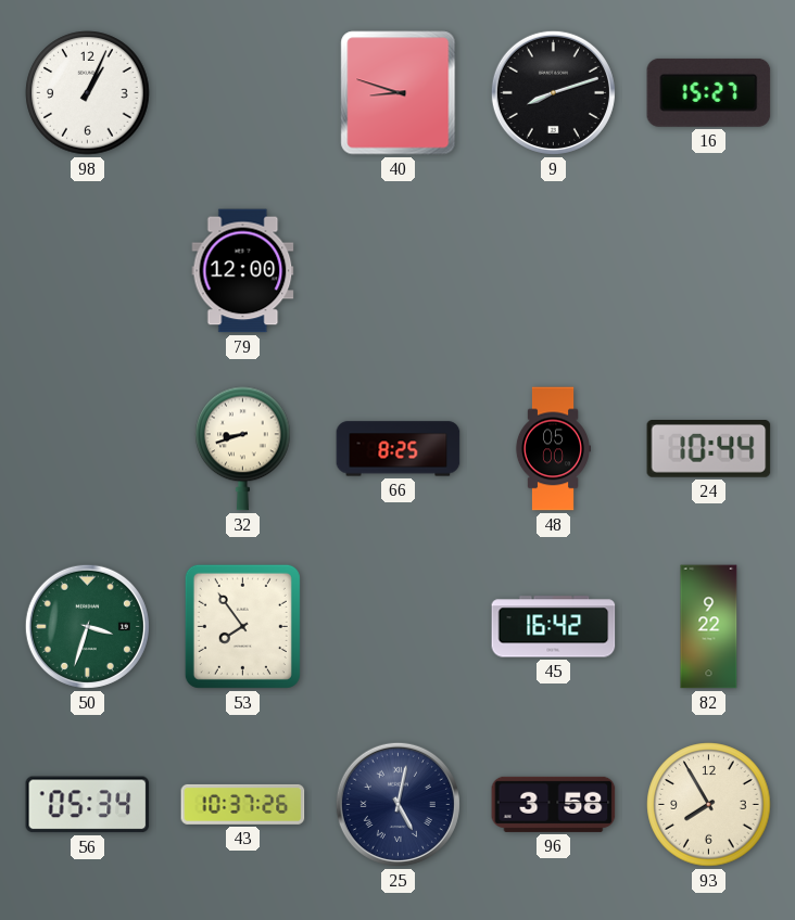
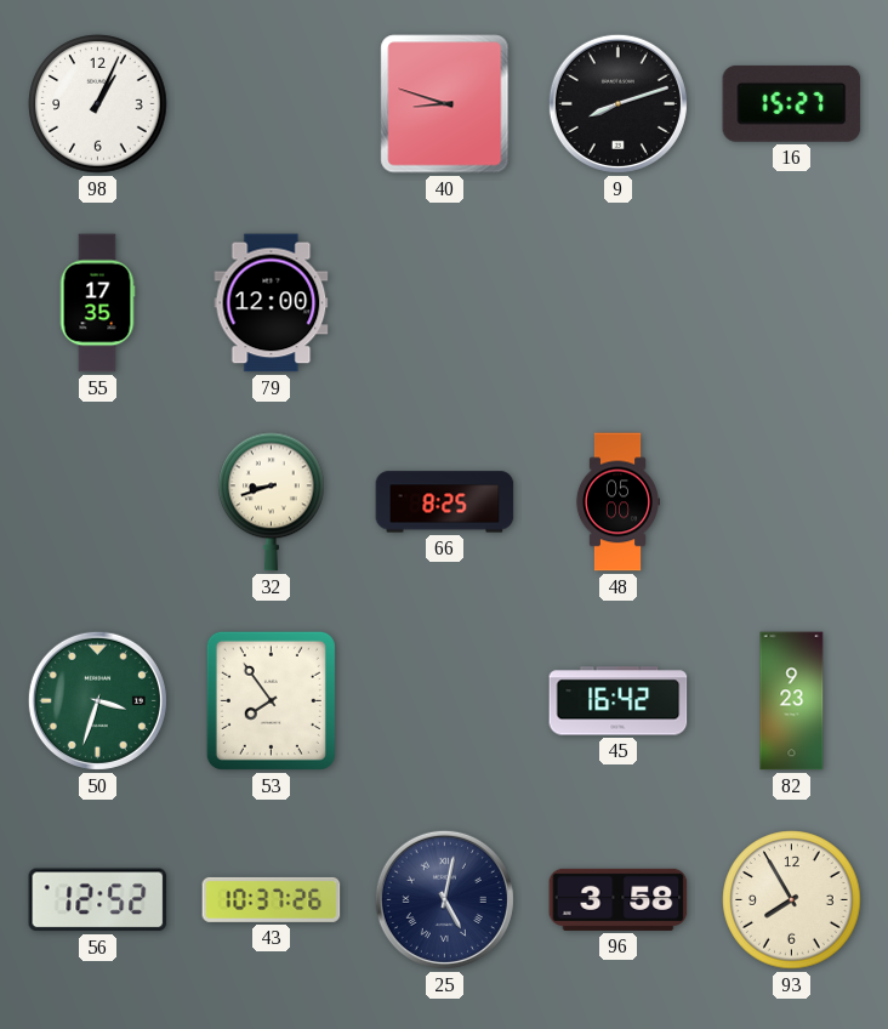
55: none -> 17:35
24: 10:44 -> none
82: 9:22 -> 9:23
56: 05:34 -> 12:52
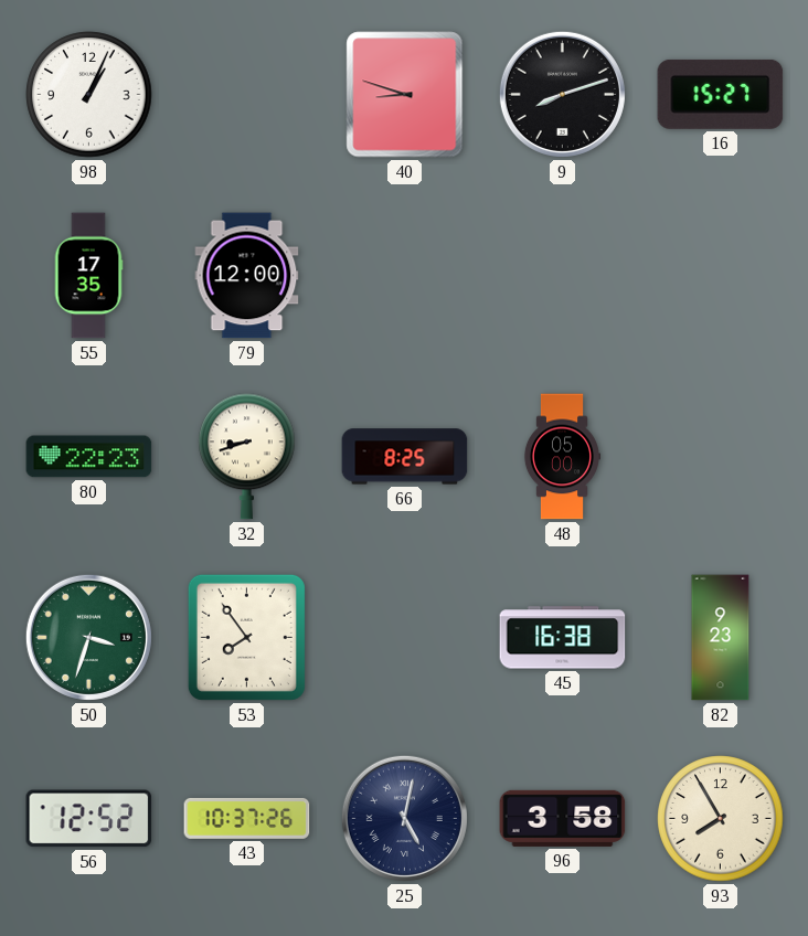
80: none -> 22:23
45: 16:42 -> 16:38
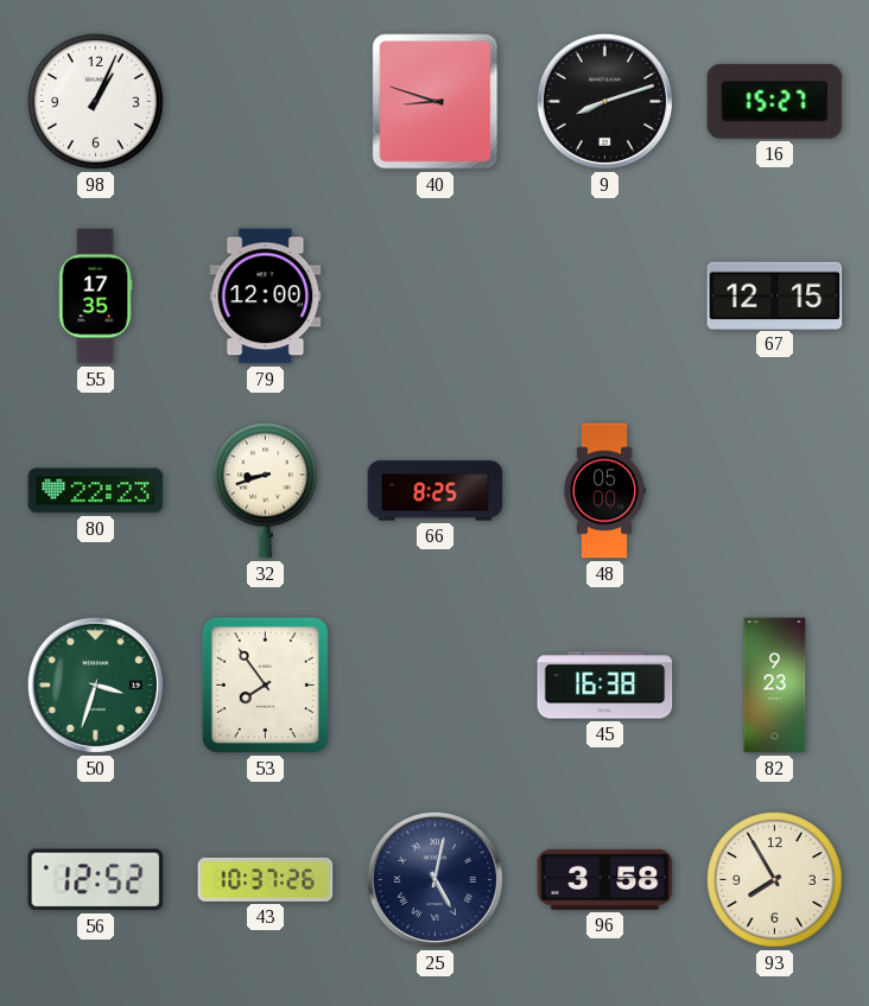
67: none -> 12:15
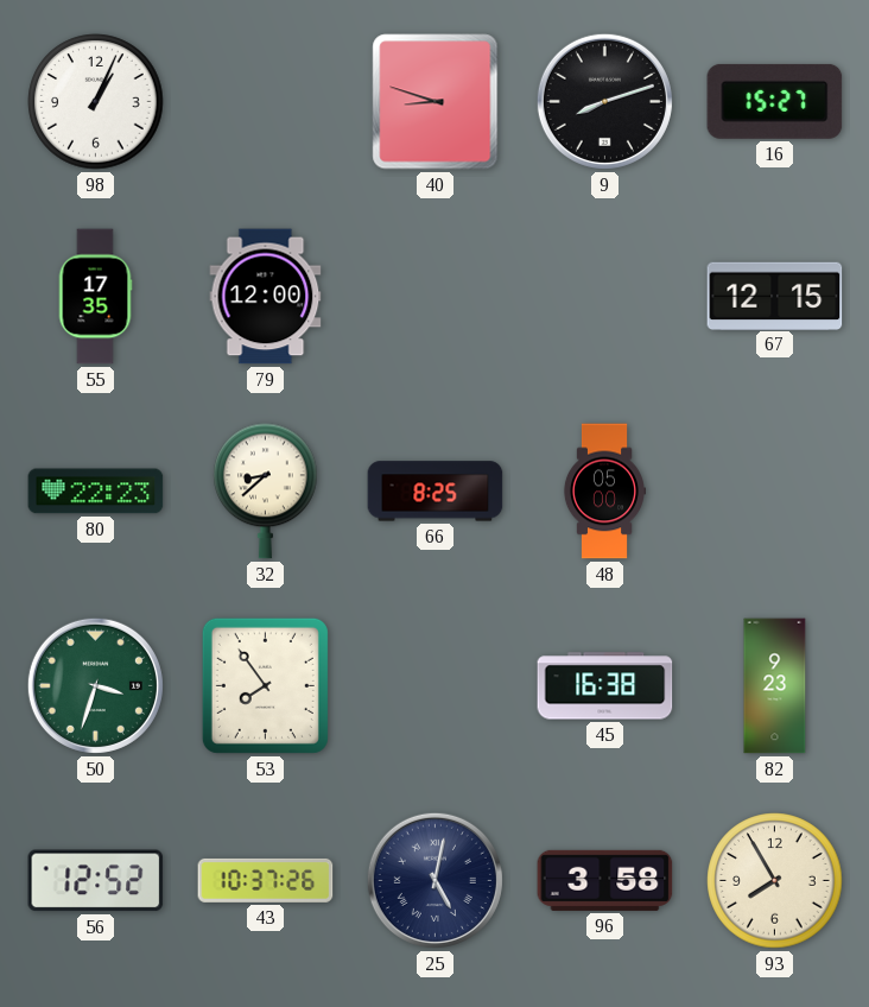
32: 8:42 -> 8:38
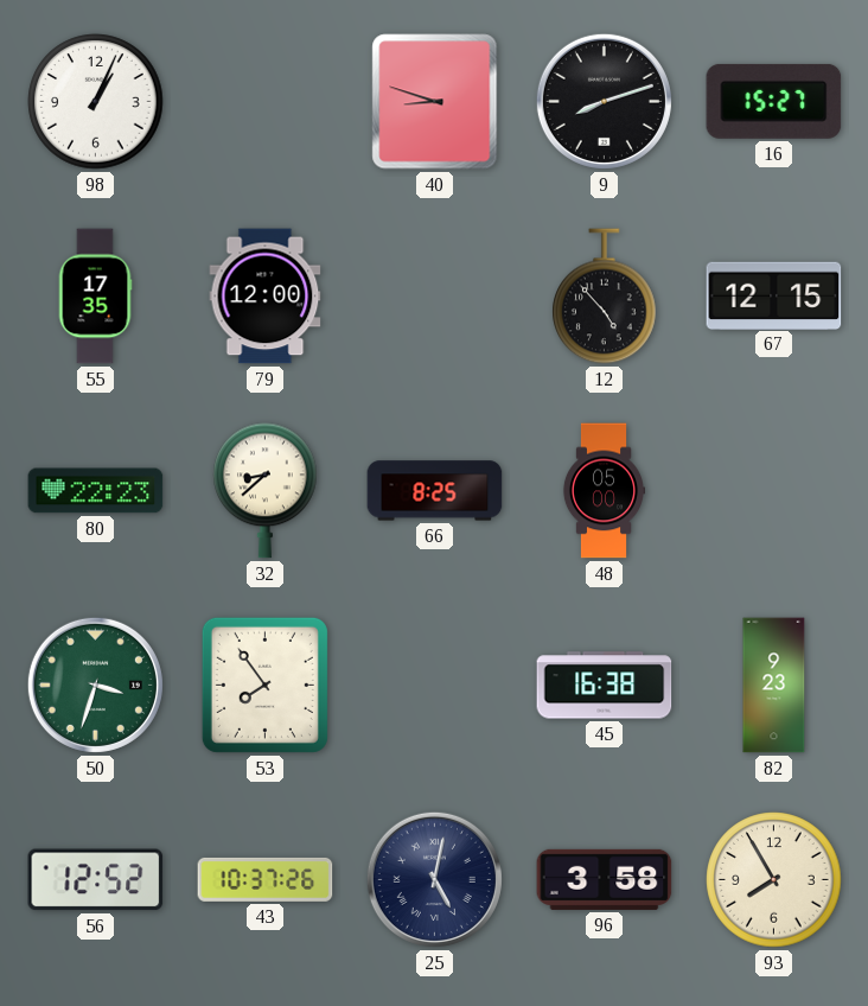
12: none -> 4:53
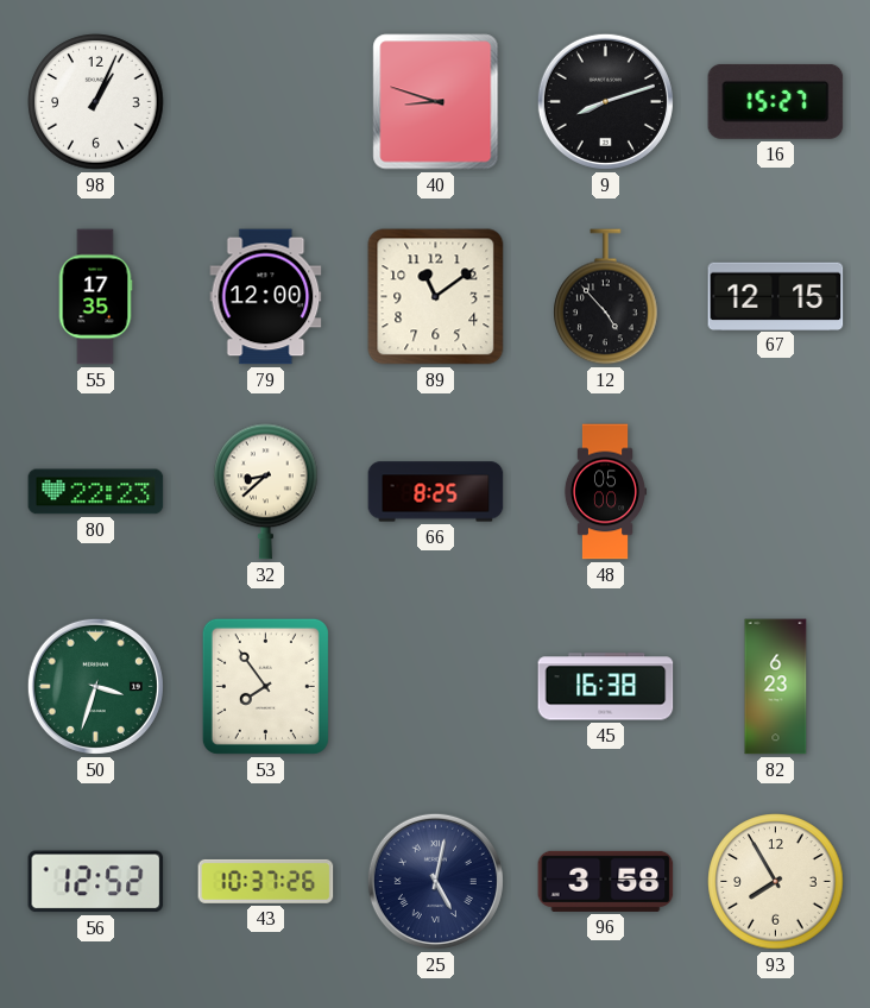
89: none -> 11:09
82: 9:23 -> 6:23
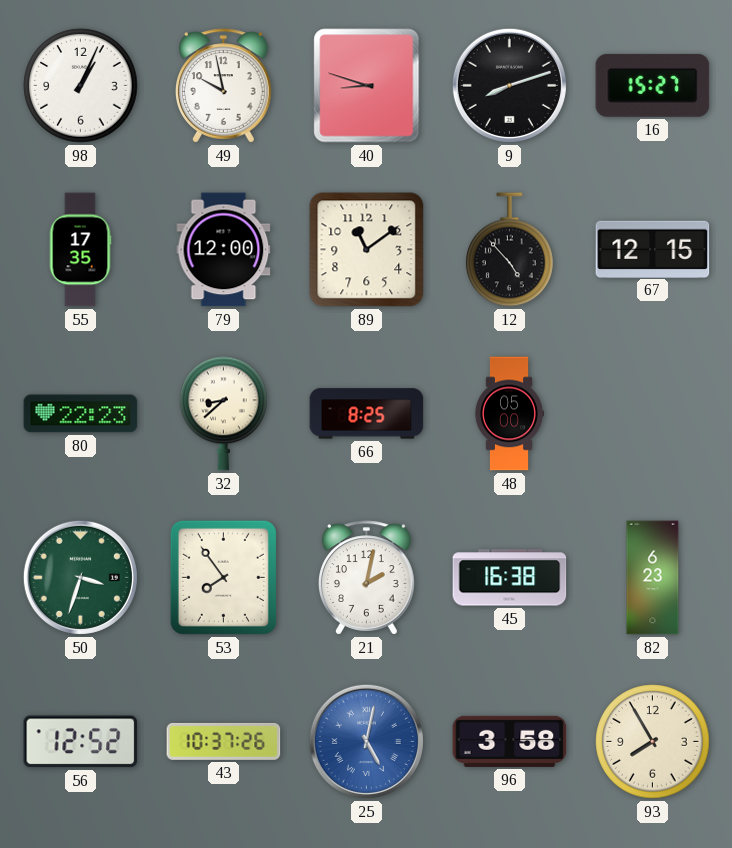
49: none -> 9:58
21: none -> 2:02
25 dial: navy -> blue
